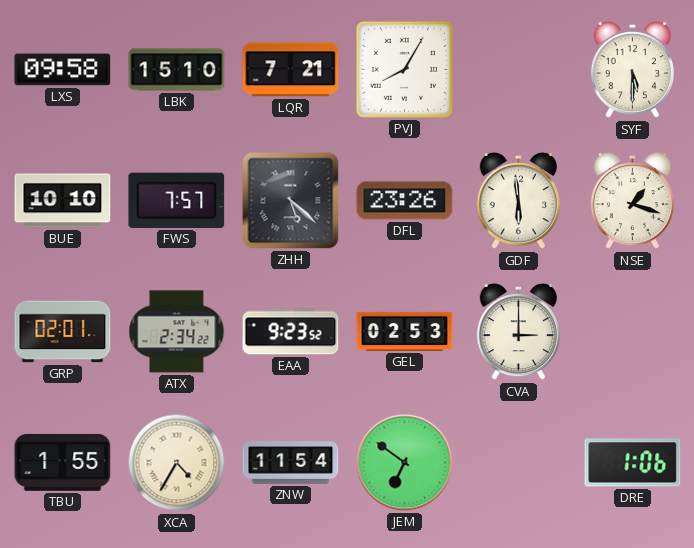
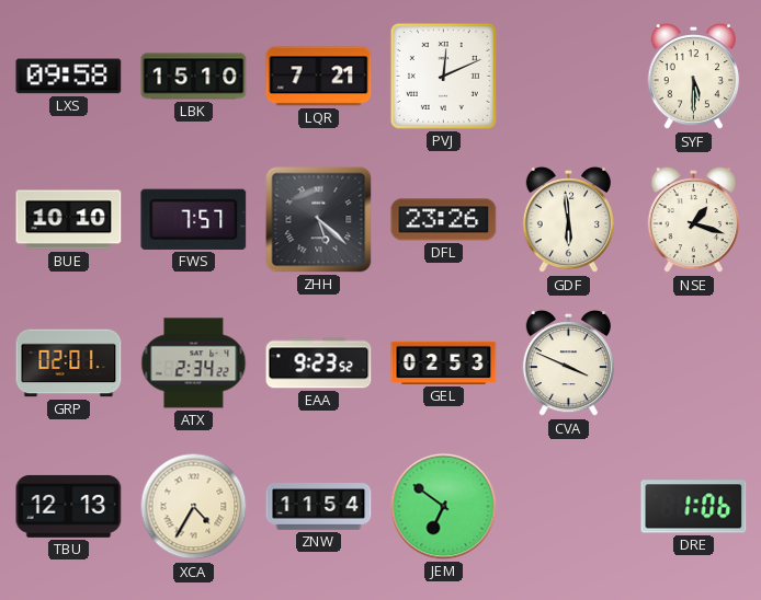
PVJ: 8:05 -> 12:11
CVA: 3:00 -> 3:49
TBU: 1:55 -> 12:13
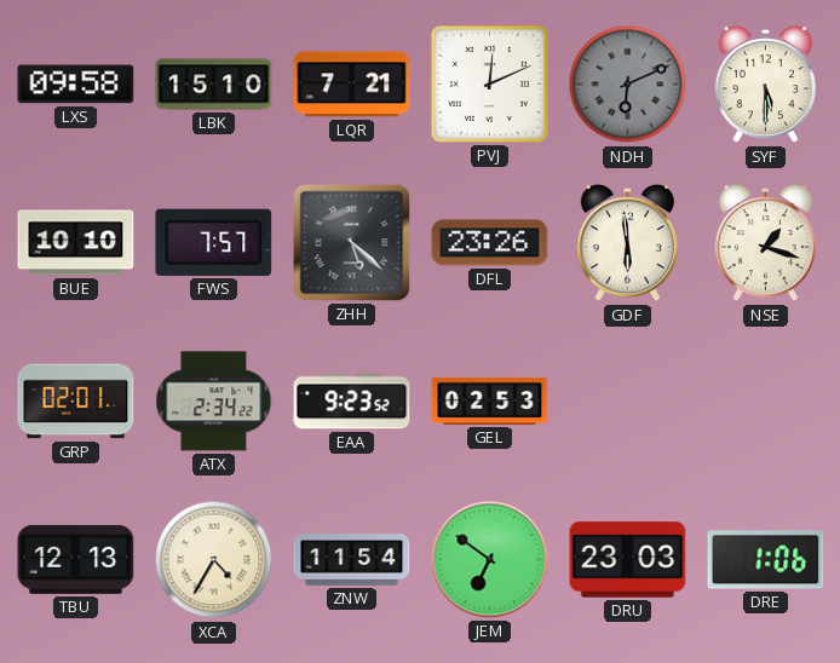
NDH: none -> 6:11
CVA: 3:49 -> none
DRU: none -> 23:03
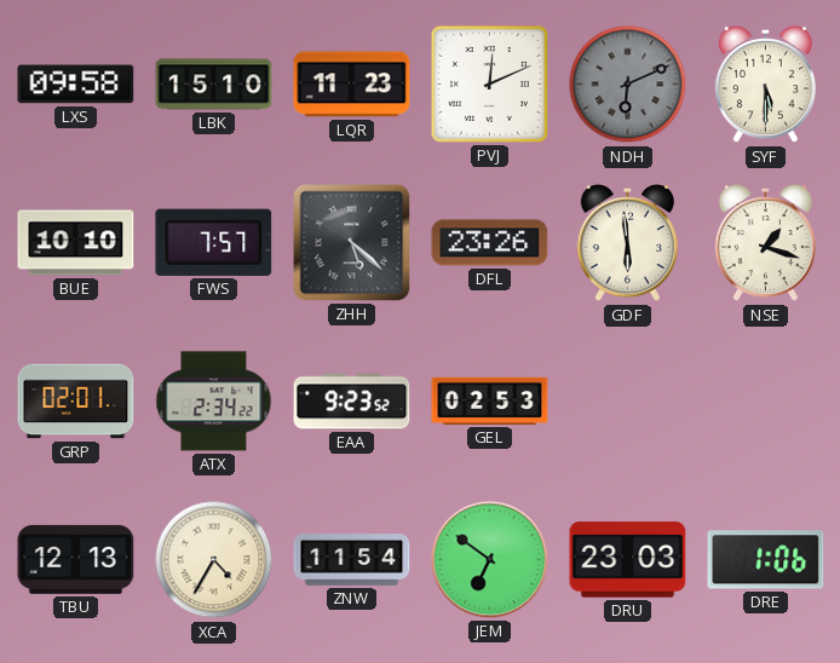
LQR: 7:21 -> 11:23
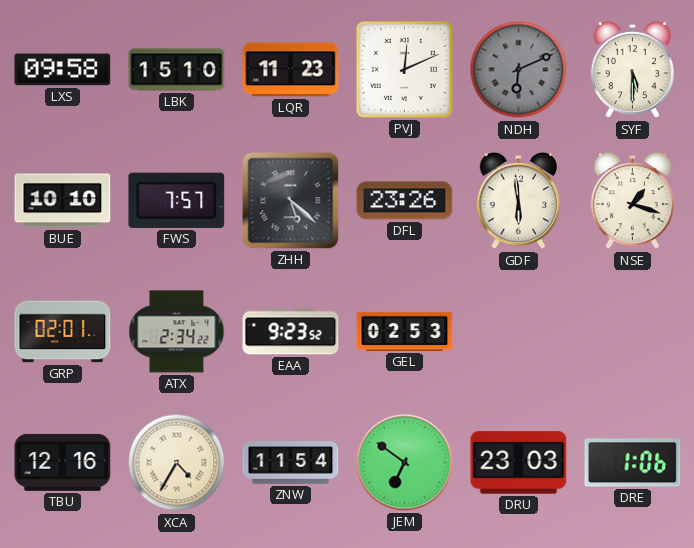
TBU: 12:13 -> 12:16
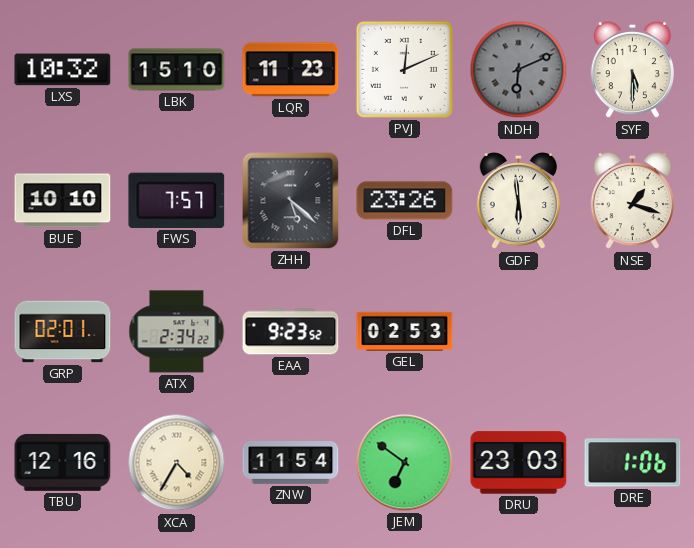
LXS: 09:58 -> 10:32
